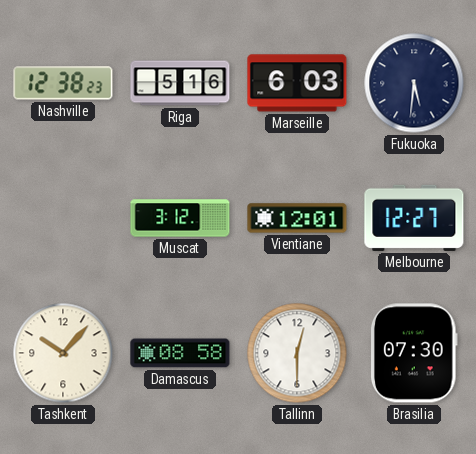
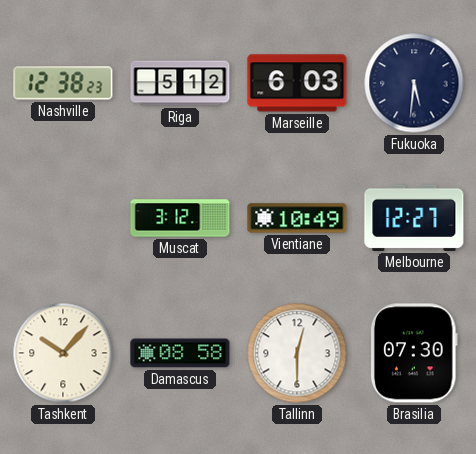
Riga: 5:16 -> 5:12
Vientiane: 12:01 -> 10:49
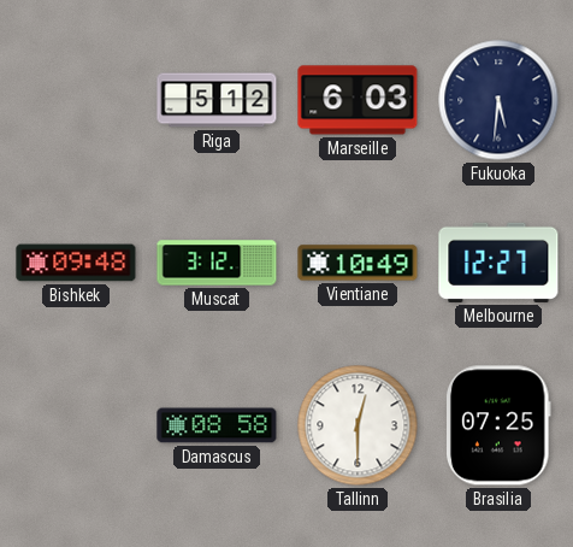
Nashville: 12:38 -> none
Bishkek: none -> 09:48
Tashkent: 10:07 -> none
Brasilia: 07:30 -> 07:25
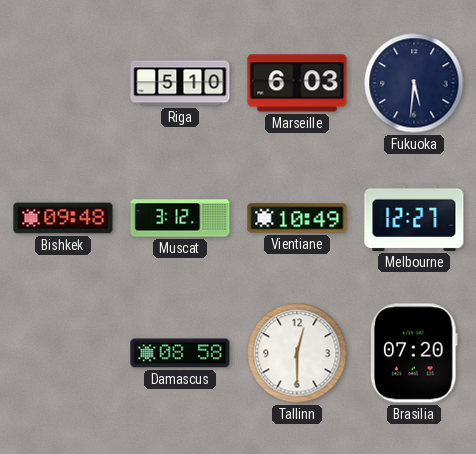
Riga: 5:12 -> 5:10
Brasilia: 07:25 -> 07:20
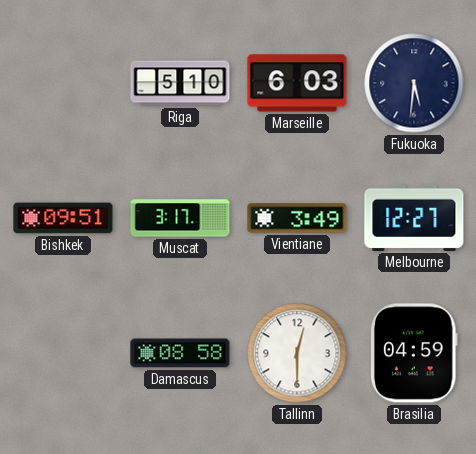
Bishkek: 09:48 -> 09:51
Muscat: 3:12 -> 3:17
Vientiane: 10:49 -> 3:49
Brasilia: 07:20 -> 04:59
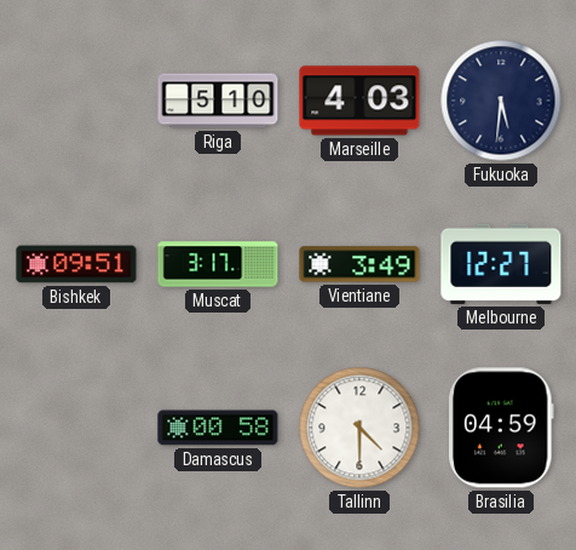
Marseille: 6:03 -> 4:03
Damascus: 08:58 -> 00:58
Tallinn: 12:30 -> 4:30
